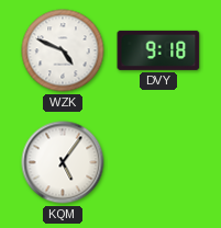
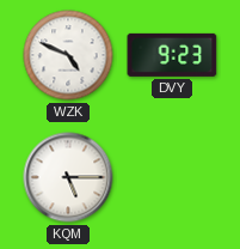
DVY: 9:18 -> 9:23
KQM: 5:06 -> 5:15
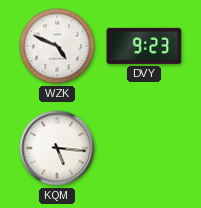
KQM: 5:15 -> 5:16
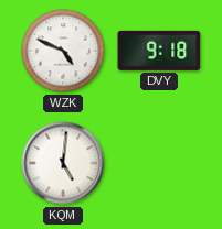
DVY: 9:23 -> 9:18
KQM: 5:16 -> 5:01
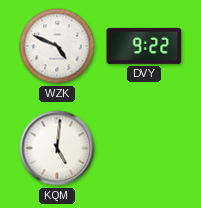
DVY: 9:18 -> 9:22
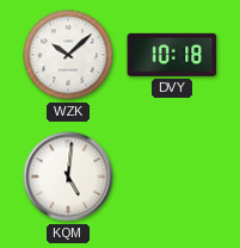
WZK: 4:49 -> 10:08
DVY: 9:22 -> 10:18
